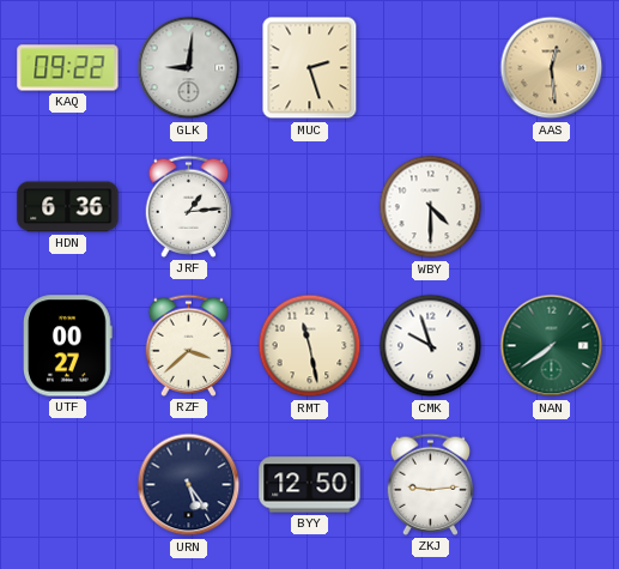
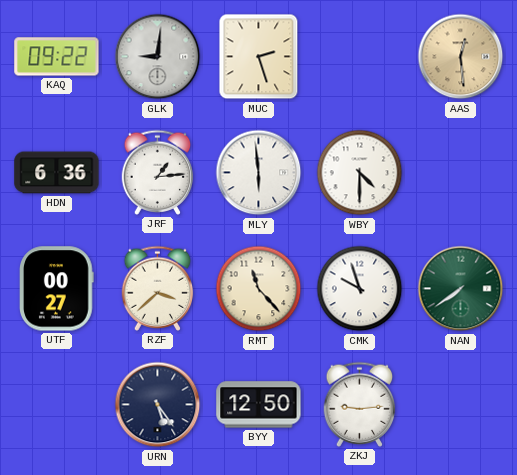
MLY: none -> 5:59
RMT: 11:28 -> 11:23
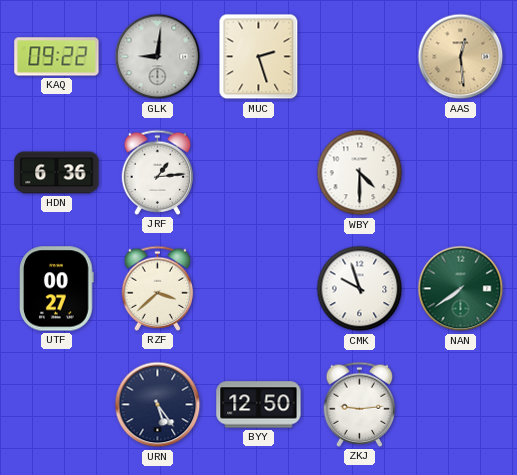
MLY: 5:59 -> none
RMT: 11:23 -> none
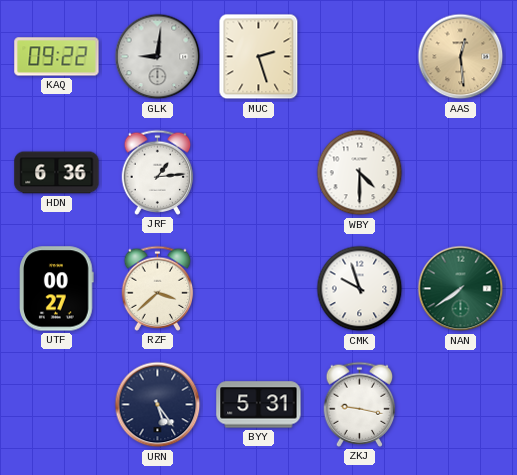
BYY: 12:50 -> 5:31
ZKJ: 9:14 -> 9:17
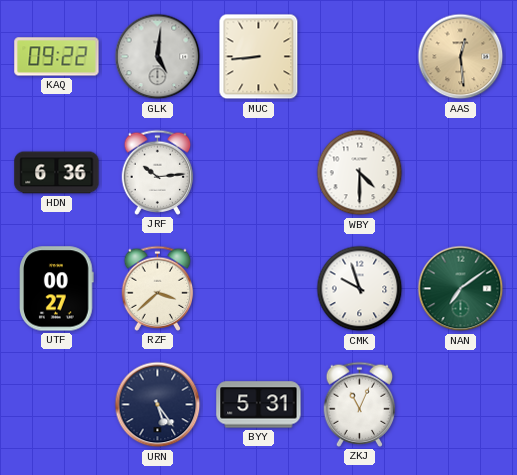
GLK: 9:01 -> 5:01
MUC: 2:27 -> 8:44
JRF: 1:14 -> 10:14
NAN: 7:39 -> 7:09
ZKJ: 9:17 -> 11:04
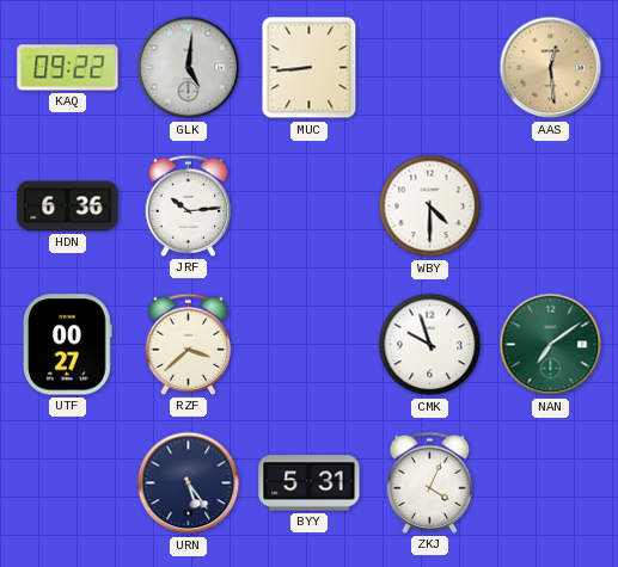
ZKJ: 11:04 -> 4:04
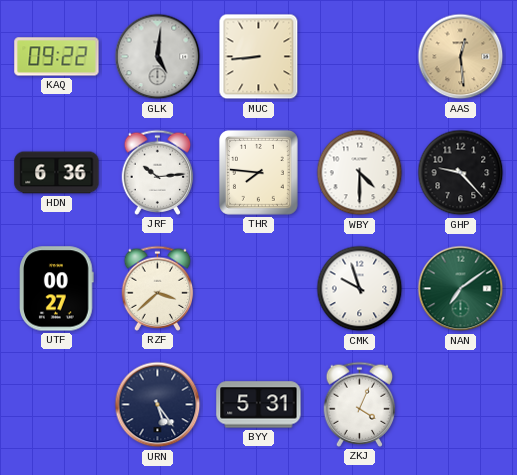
THR: none -> 7:46
GHP: none -> 9:23
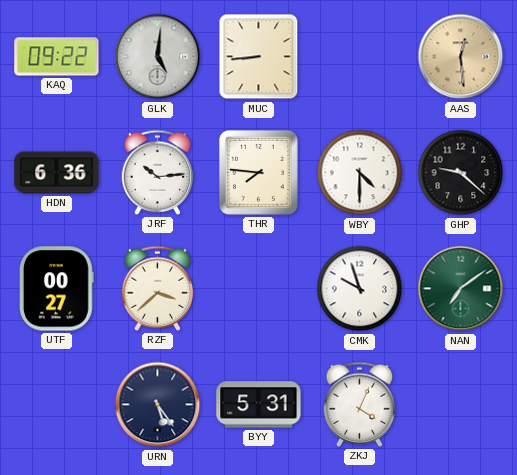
GHP: 9:23 -> 9:22
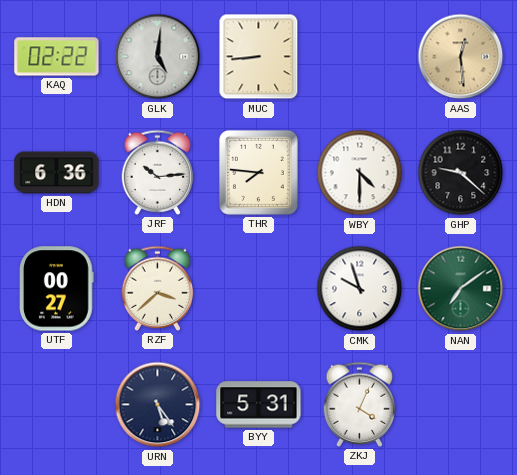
KAQ: 09:22 -> 02:22
